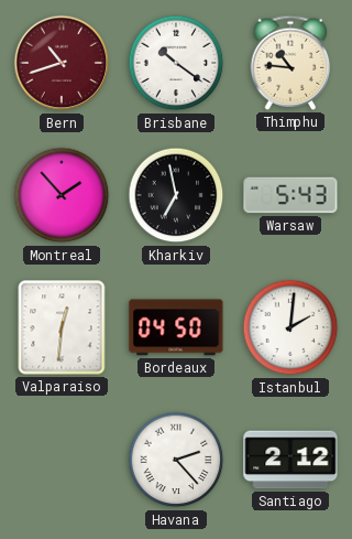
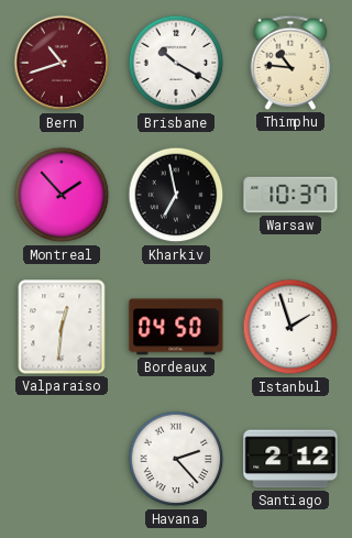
Brisbane: 10:21 -> 10:20
Warsaw: 5:43 -> 10:37
Istanbul: 2:01 -> 1:57
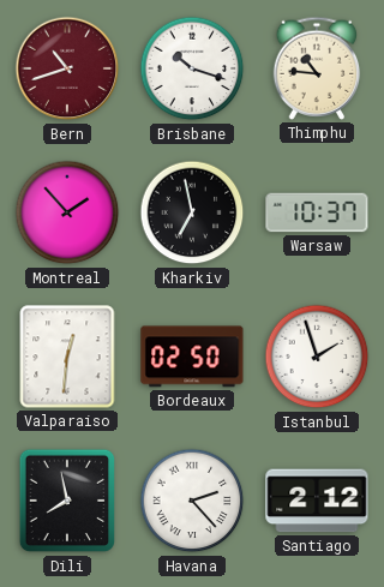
Brisbane: 10:20 -> 10:18
Bordeaux: 04:50 -> 02:50
Dili: none -> 7:58
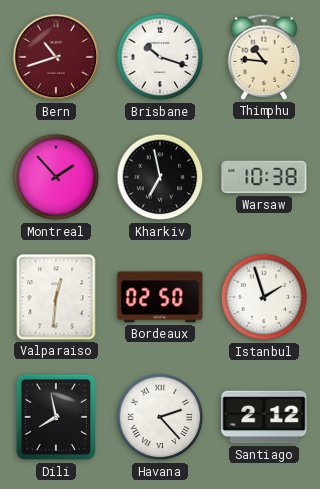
Warsaw: 10:37 -> 10:38
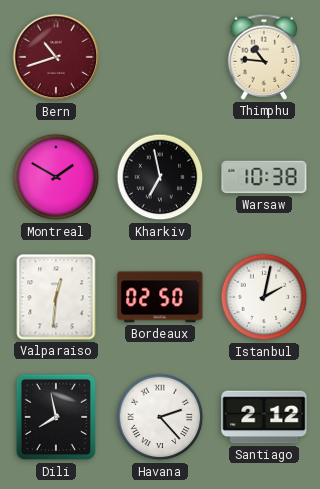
Brisbane: 10:18 -> none
Montreal: 1:53 -> 1:50
Istanbul: 1:57 -> 2:02
